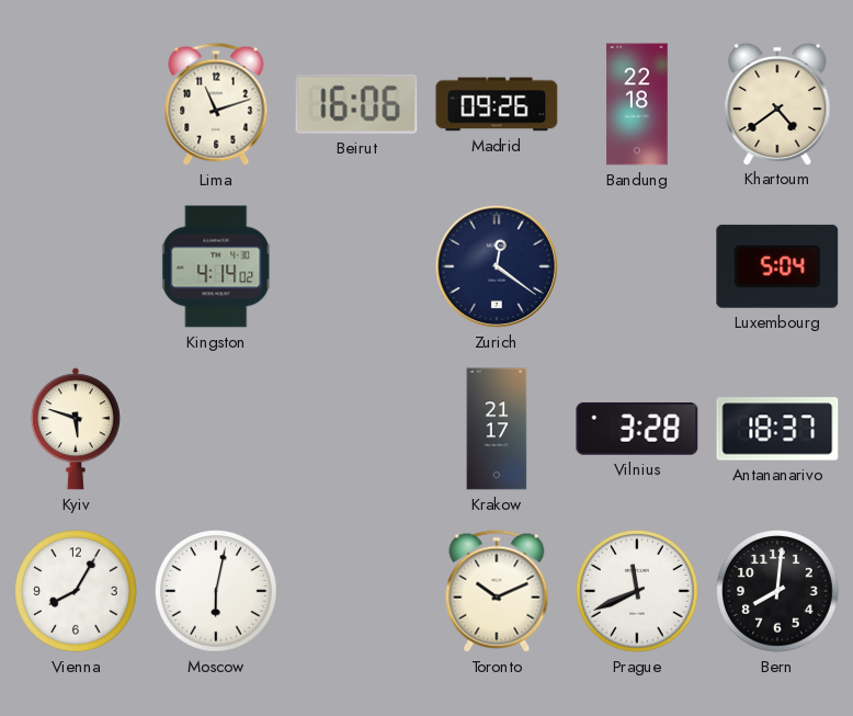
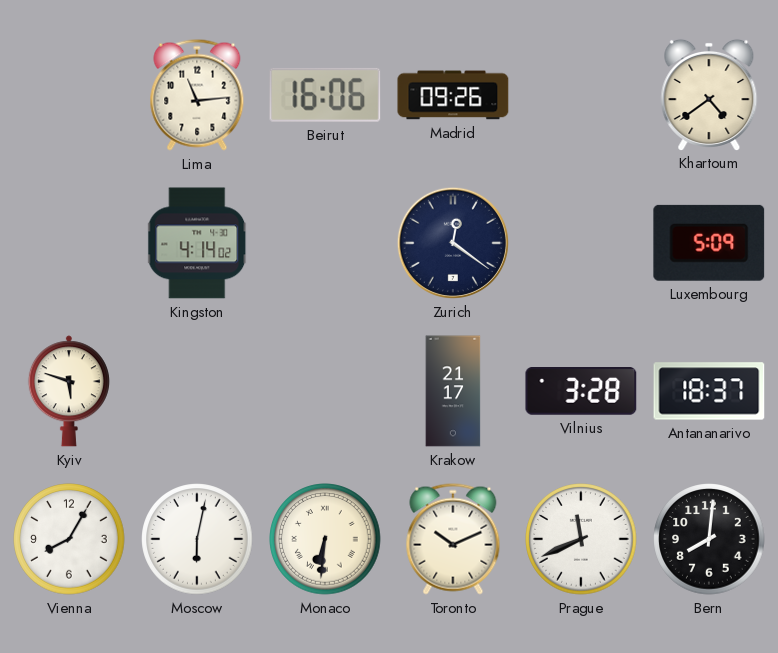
Lima: 11:12 -> 11:14
Bandung: 22:18 -> none
Luxembourg: 5:04 -> 5:09
Monaco: none -> 6:31
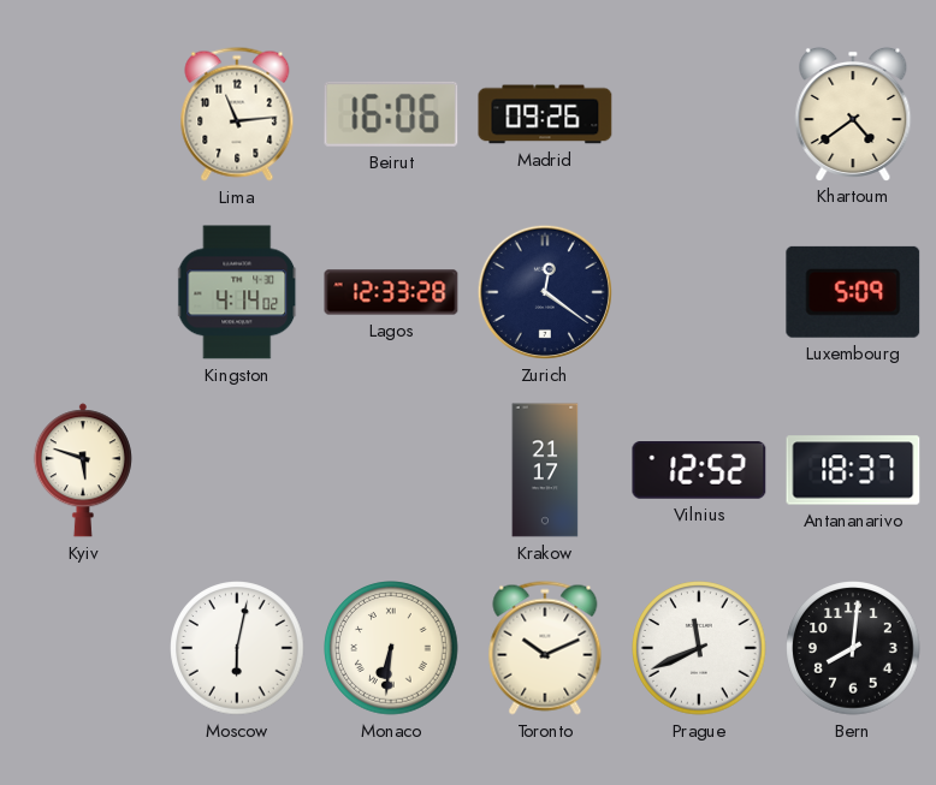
Lagos: none -> 12:33
Vilnius: 3:28 -> 12:52
Vienna: 8:05 -> none
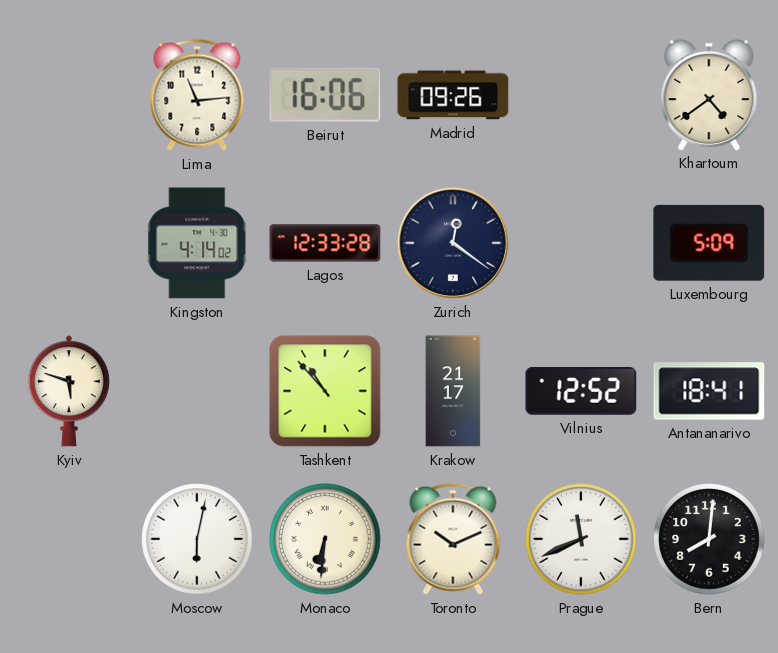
Tashkent: none -> 10:53
Antananarivo: 18:37 -> 18:41
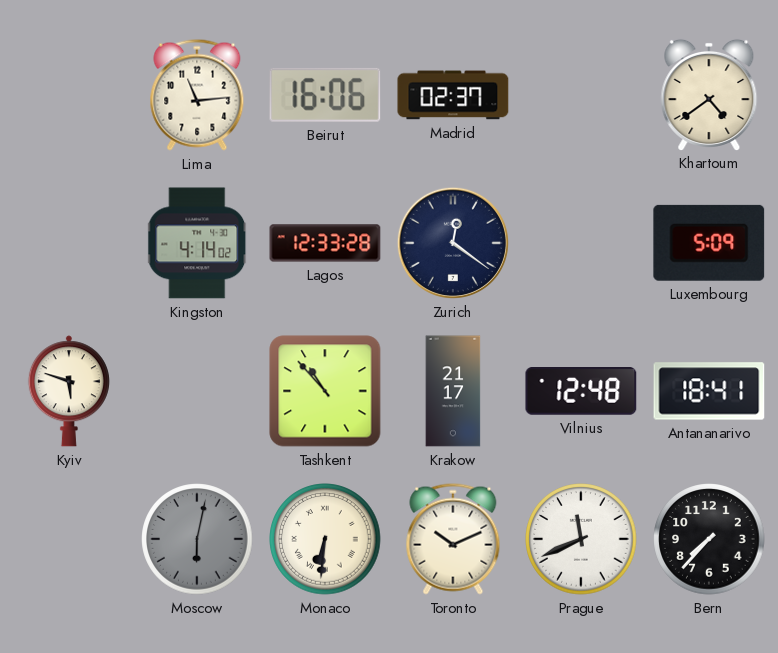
Madrid: 09:26 -> 02:37
Vilnius: 12:52 -> 12:48
Moscow dial: white -> grey
Bern: 8:01 -> 7:37
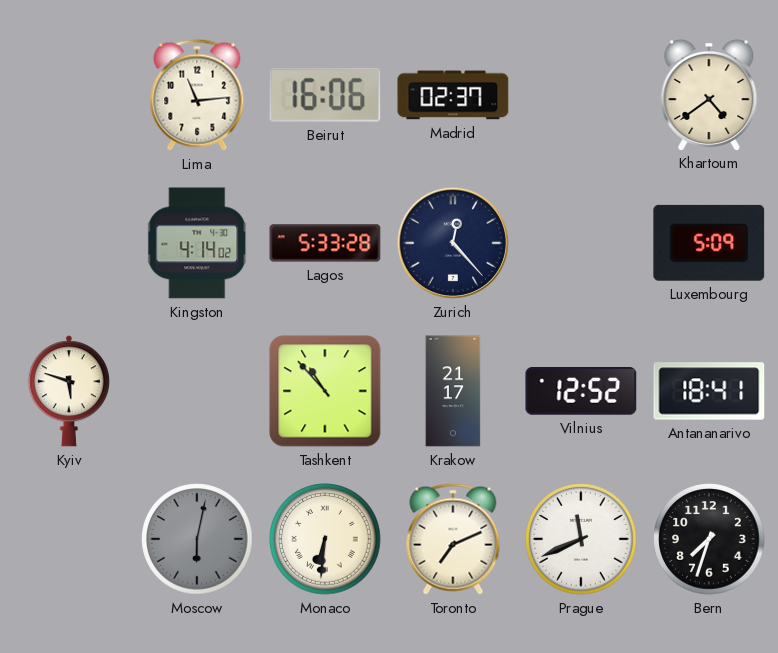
Lagos: 12:33 -> 5:33
Zurich: 12:21 -> 12:23
Vilnius: 12:48 -> 12:52
Toronto: 10:11 -> 7:11
Bern: 7:37 -> 7:33
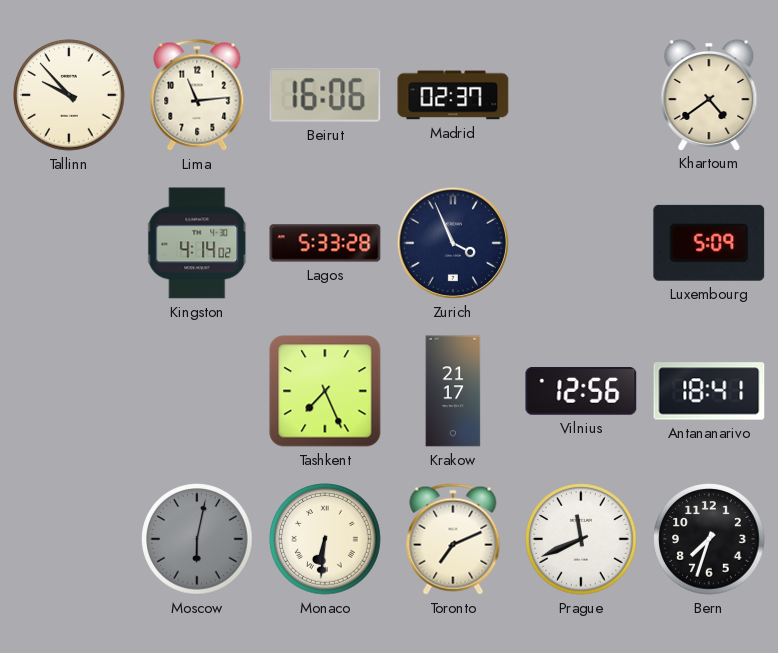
Tallinn: none -> 9:53
Zurich: 12:23 -> 3:56
Kyiv: 5:48 -> none
Tashkent: 10:53 -> 7:26
Vilnius: 12:52 -> 12:56
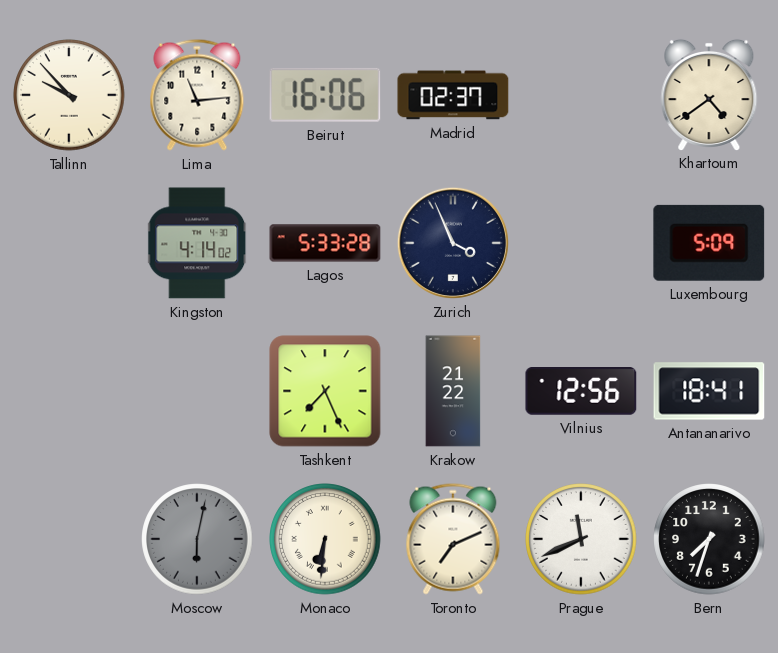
Krakow: 21:17 -> 21:22
